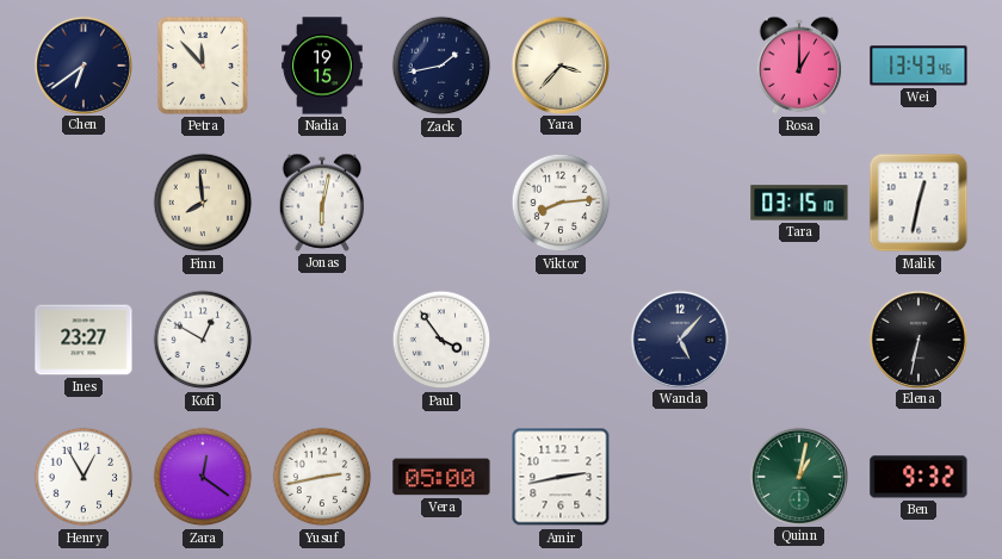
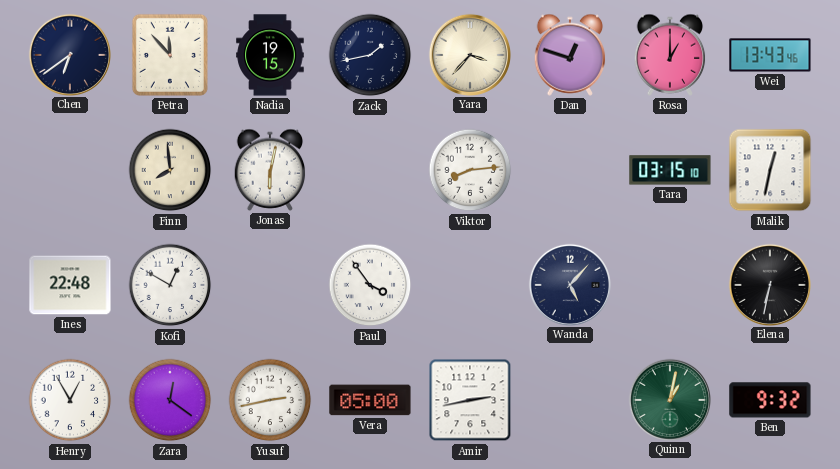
Dan: none -> 12:48
Ines: 23:27 -> 22:48
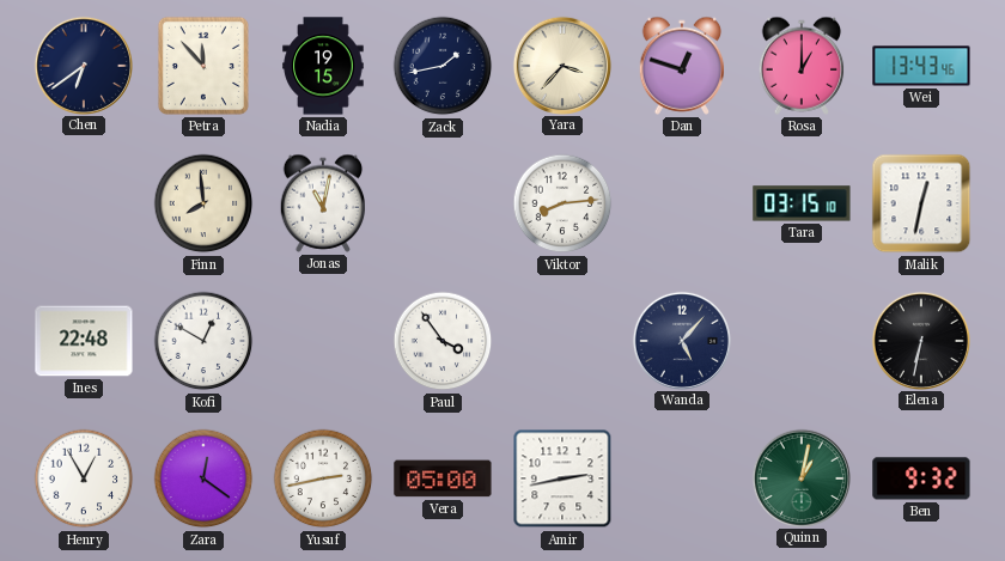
Jonas: 6:02 -> 11:02
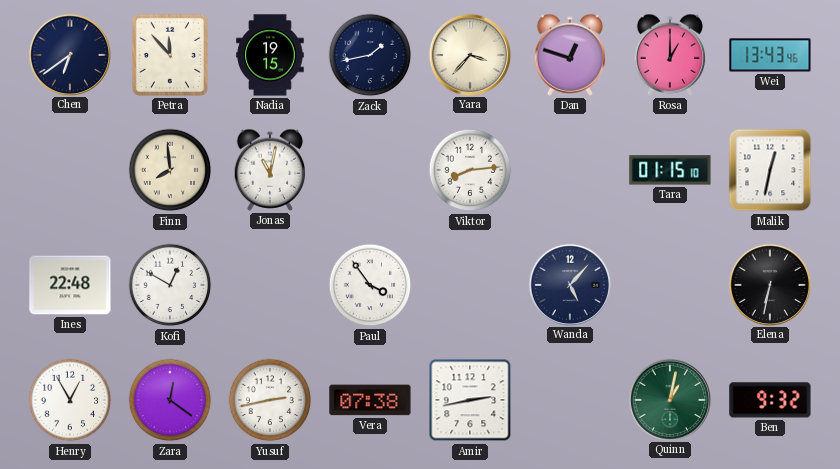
Tara: 03:15 -> 01:15
Vera: 05:00 -> 07:38
